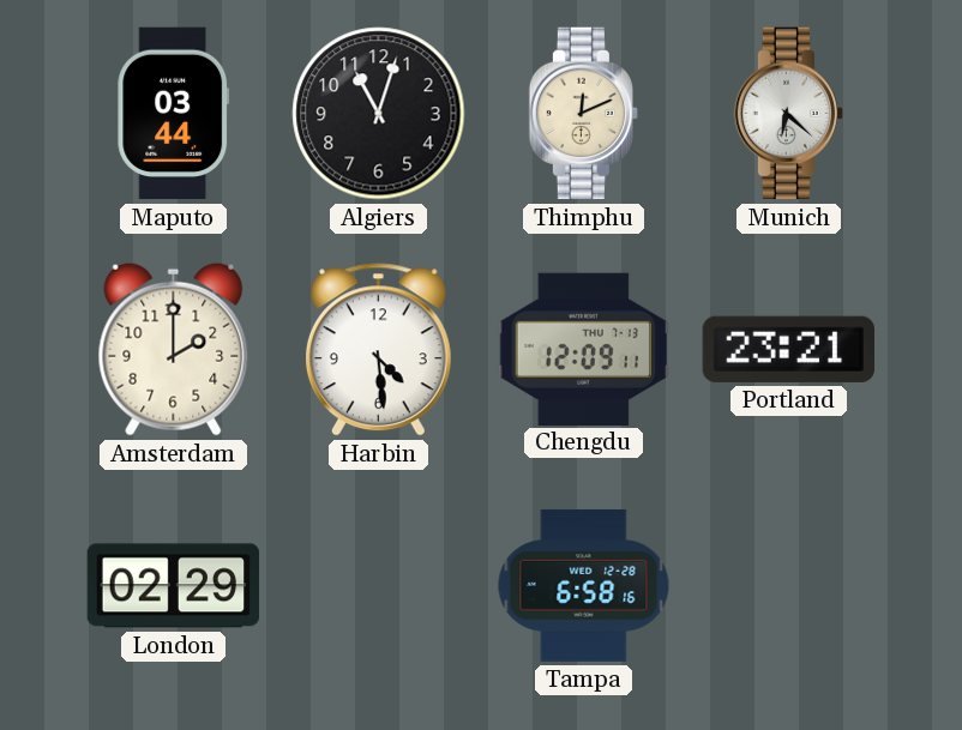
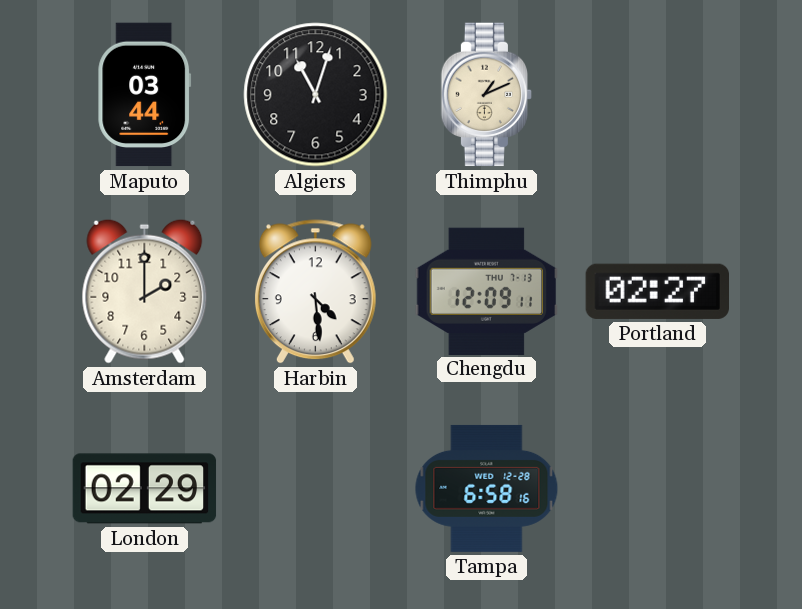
Thimphu: 12:11 -> 1:11
Munich: 6:22 -> none
Portland: 23:21 -> 02:27
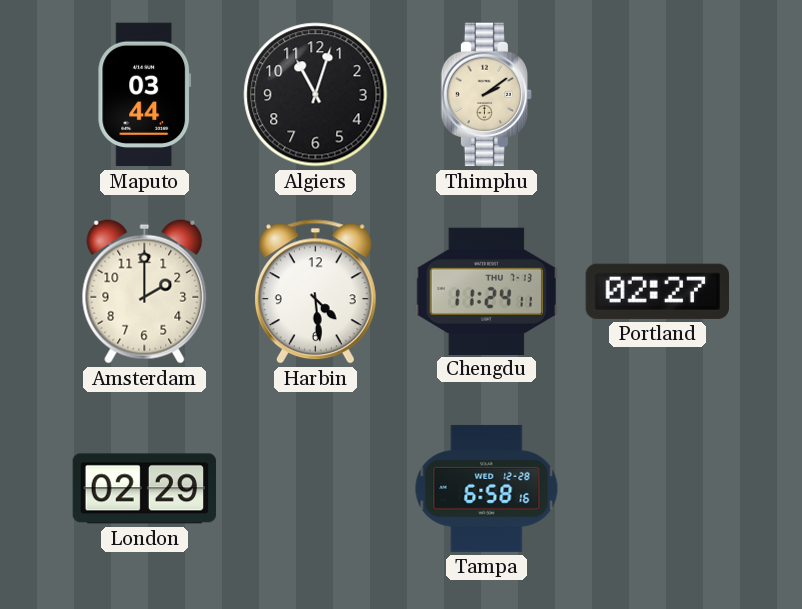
Thimphu: 1:11 -> 2:09
Chengdu: 12:09 -> 11:24
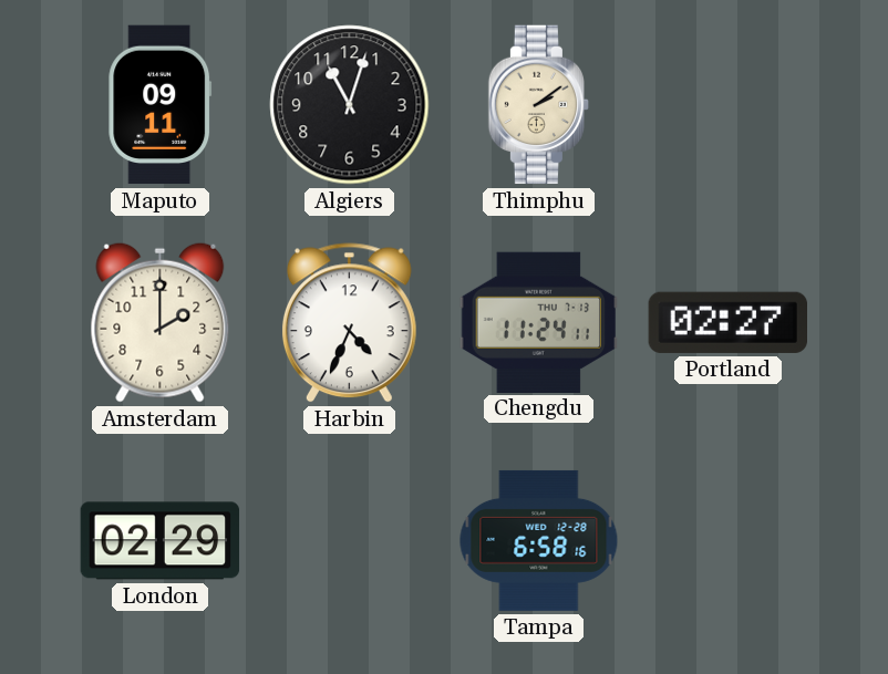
Maputo: 03:44 -> 09:11
Harbin: 4:29 -> 4:34
